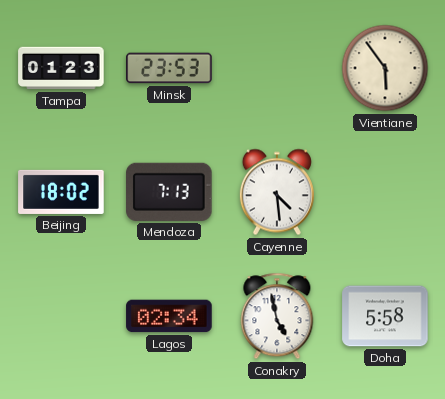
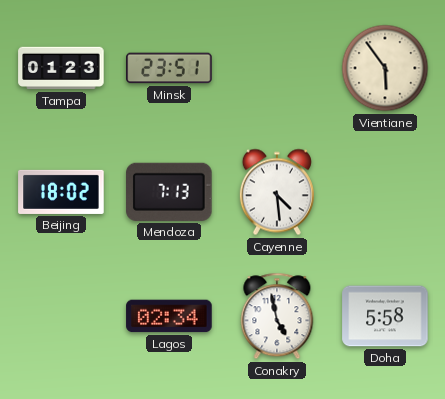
Minsk: 23:53 -> 23:51
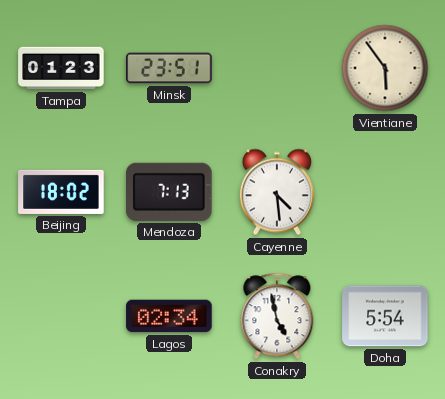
Doha: 5:58 -> 5:54
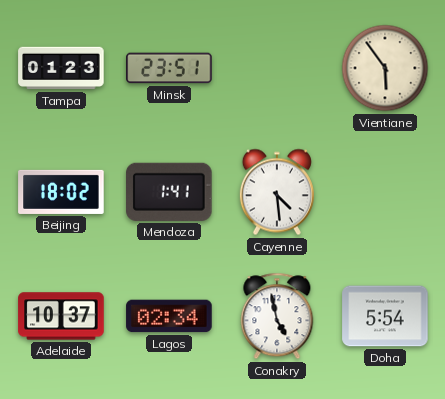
Mendoza: 7:13 -> 1:41
Adelaide: none -> 10:37
